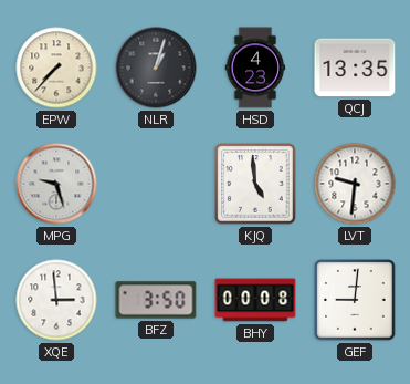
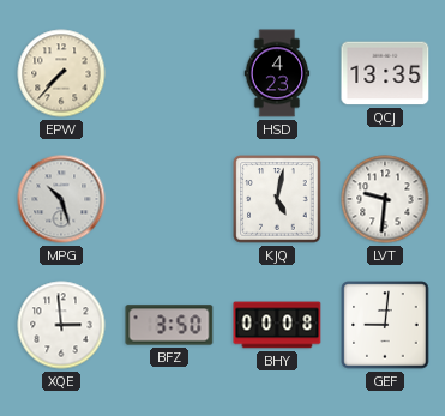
NLR: 1:03 -> none
MPG: 9:27 -> 10:27
KJQ: 4:59 -> 5:02
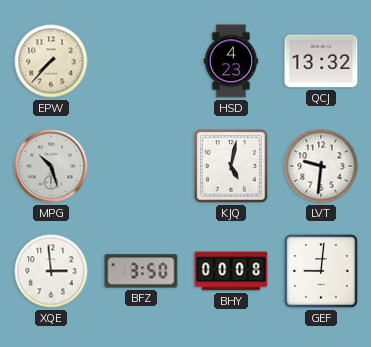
QCJ: 13:35 -> 13:32
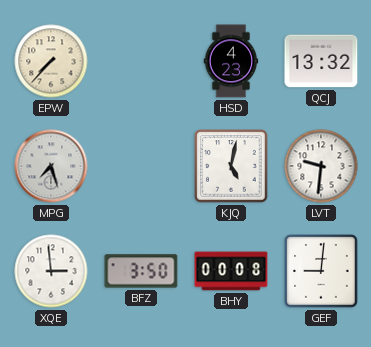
MPG: 10:27 -> 7:27
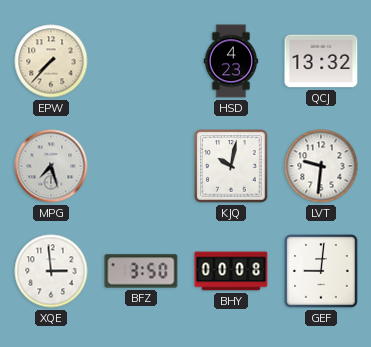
KJQ: 5:02 -> 10:02
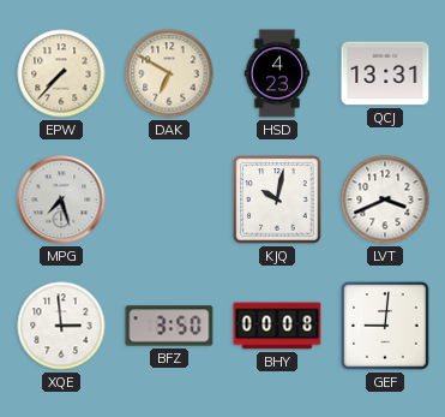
DAK: none -> 6:50
QCJ: 13:32 -> 13:31
LVT: 9:31 -> 3:41
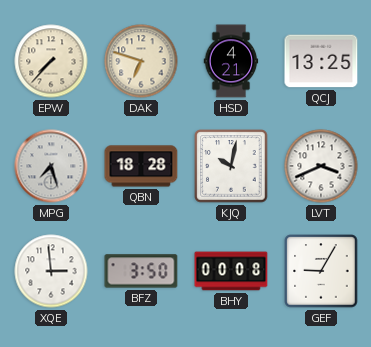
DAK: 6:50 -> 6:48
HSD: 4:23 -> 4:21
QCJ: 13:31 -> 13:25
QBN: none -> 18:28
GEF: 9:01 -> 9:05
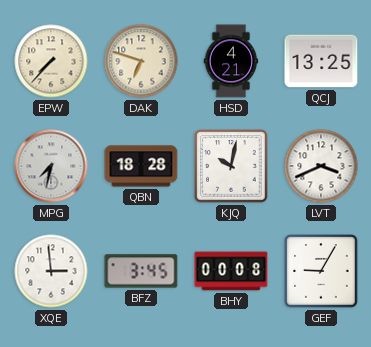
MPG: 7:27 -> 7:32
BFZ: 3:50 -> 3:45
